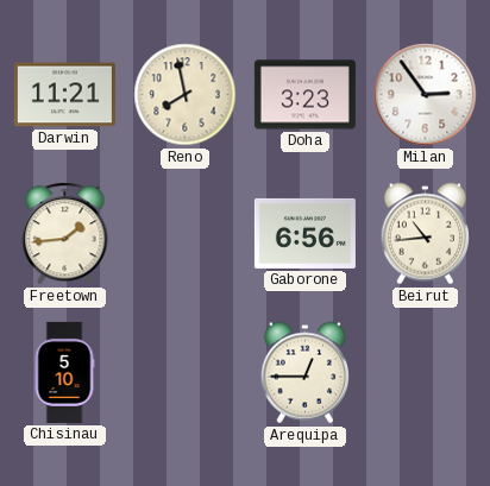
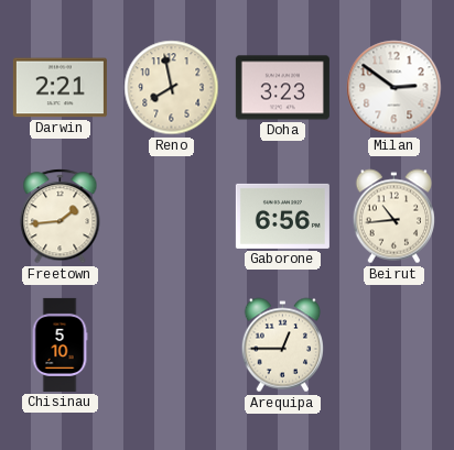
Darwin: 11:21 -> 2:21
Milan: 2:54 -> 2:51
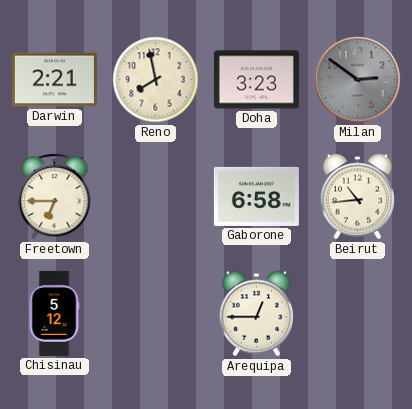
Milan dial: white -> grey
Freetown: 1:44 -> 6:45
Gaborone: 6:56 -> 6:58
Chisinau: 5:10 -> 5:12
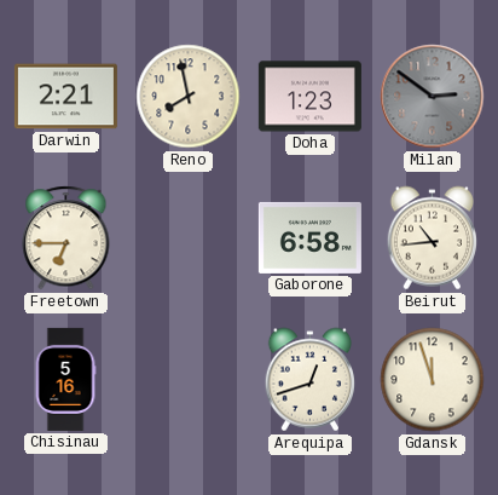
Doha: 3:23 -> 1:23
Chisinau: 5:12 -> 5:16
Arequipa: 12:45 -> 12:42
Gdansk: none -> 11:57
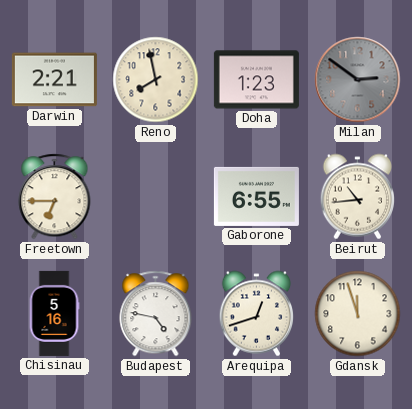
Gaborone: 6:58 -> 6:55
Budapest: none -> 4:47
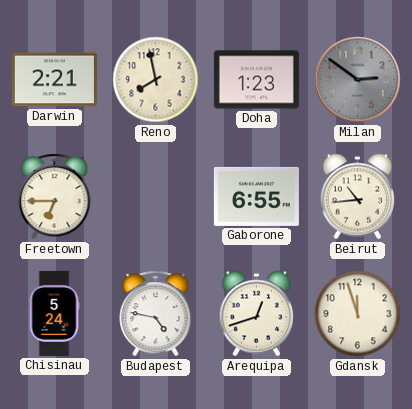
Chisinau: 5:16 -> 5:24
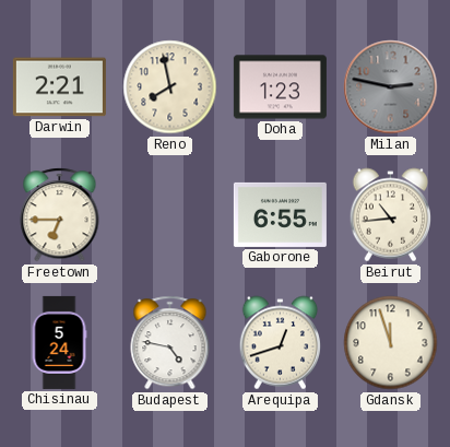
Milan: 2:51 -> 2:47
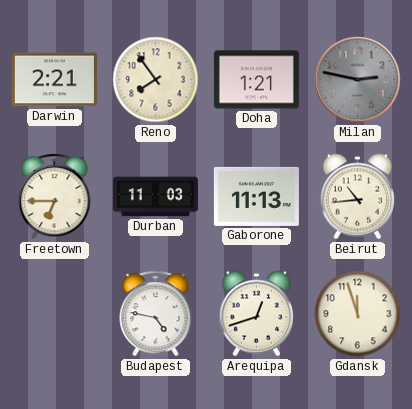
Reno: 7:58 -> 7:54
Doha: 1:23 -> 1:21
Durban: none -> 11:03
Gaborone: 6:55 -> 11:13
Chisinau: 5:24 -> none
